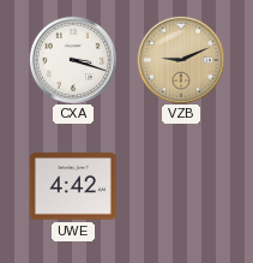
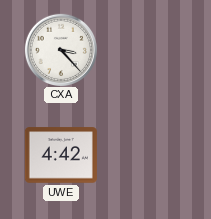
CXA: 3:18 -> 3:23
VZB: 9:11 -> none
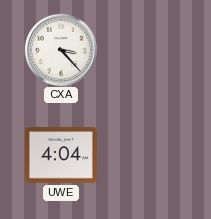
UWE: 4:42 -> 4:04
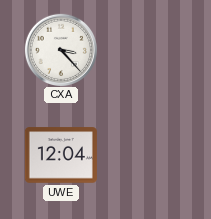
UWE: 4:04 -> 12:04
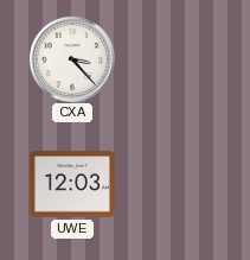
UWE: 12:04 -> 12:03
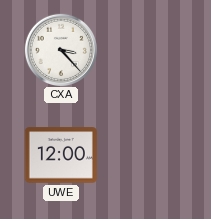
UWE: 12:03 -> 12:00
